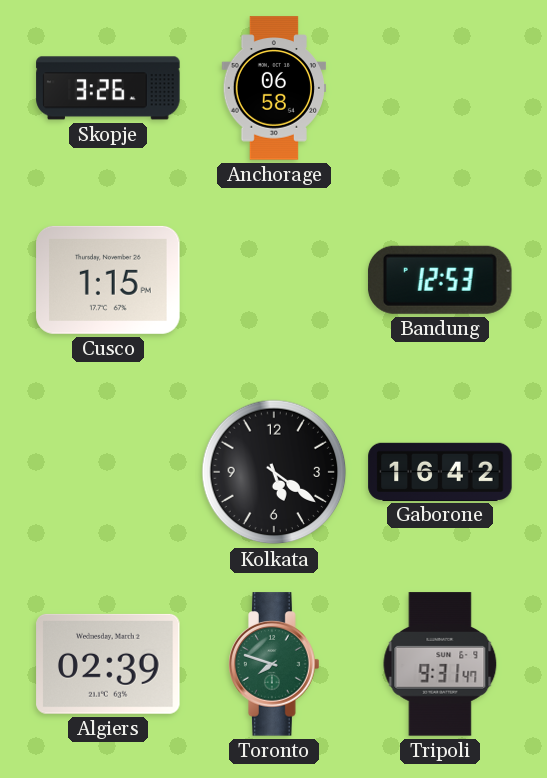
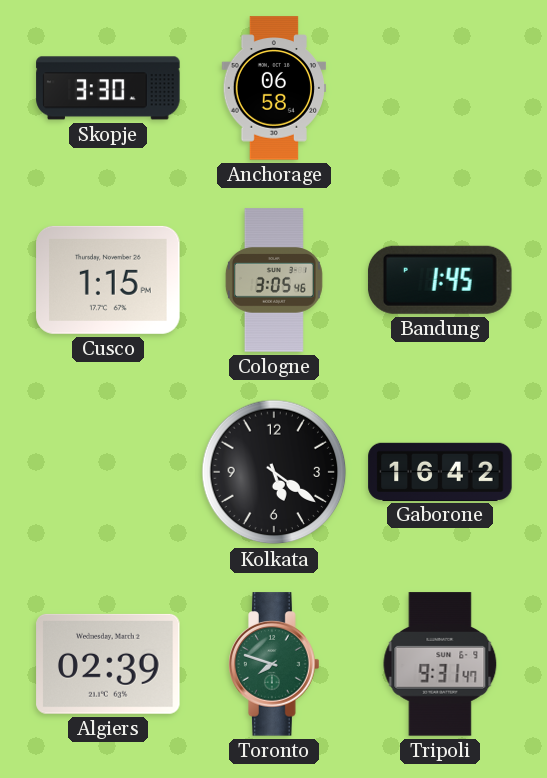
Skopje: 3:26 -> 3:30
Cologne: none -> 3:05
Bandung: 12:53 -> 1:45
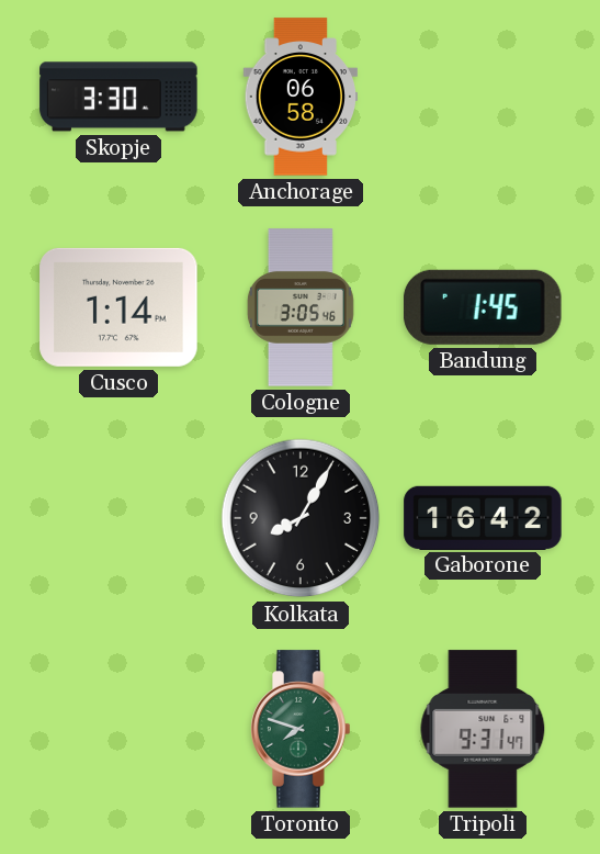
Cusco: 1:15 -> 1:14
Kolkata: 5:21 -> 8:05
Algiers: 02:39 -> none
